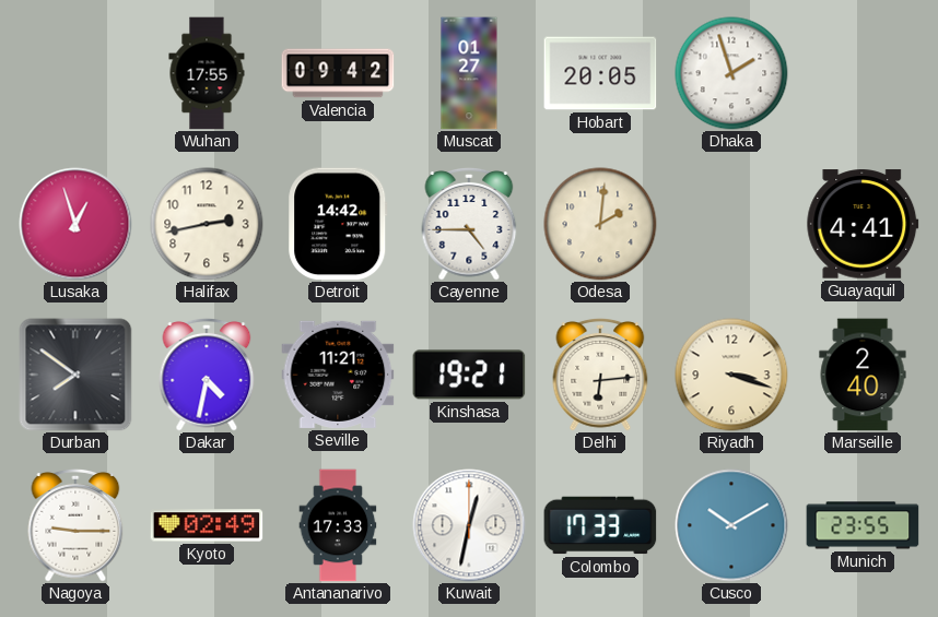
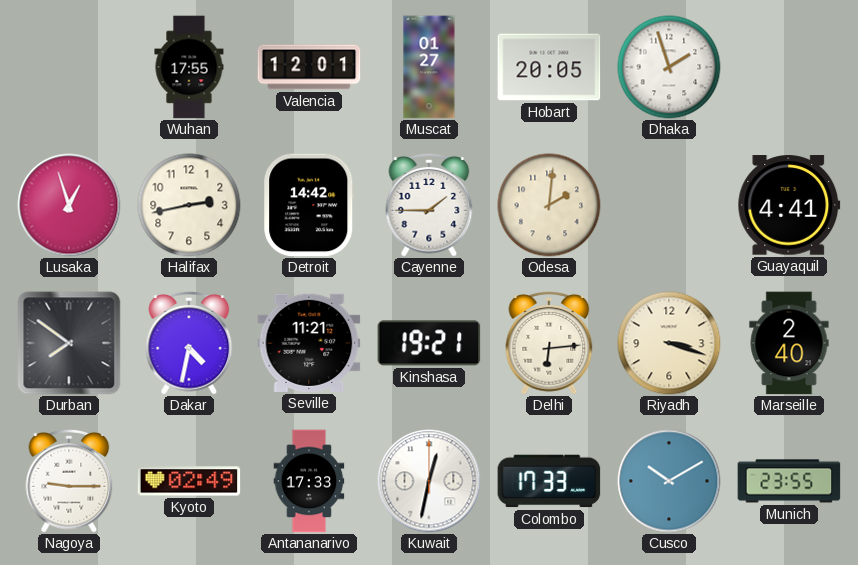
Valencia: 09:42 -> 12:01
Cayenne: 4:45 -> 1:45
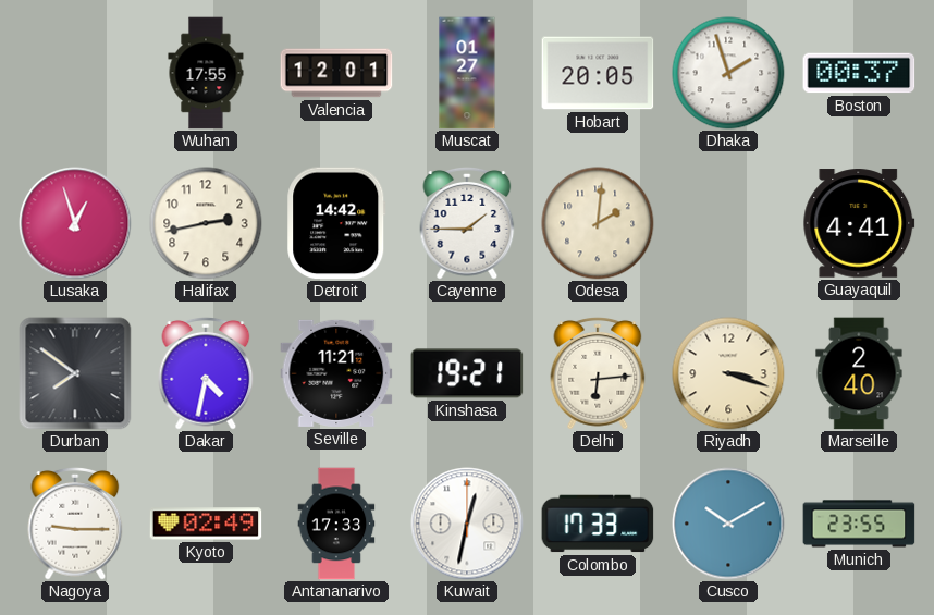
Boston: none -> 00:37
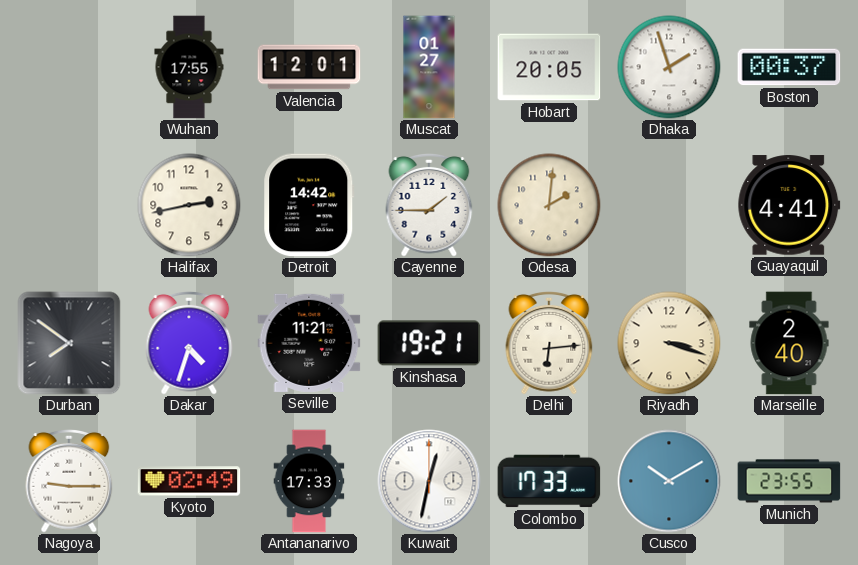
Lusaka: 12:57 -> none
Dakar: 4:32 -> 4:33
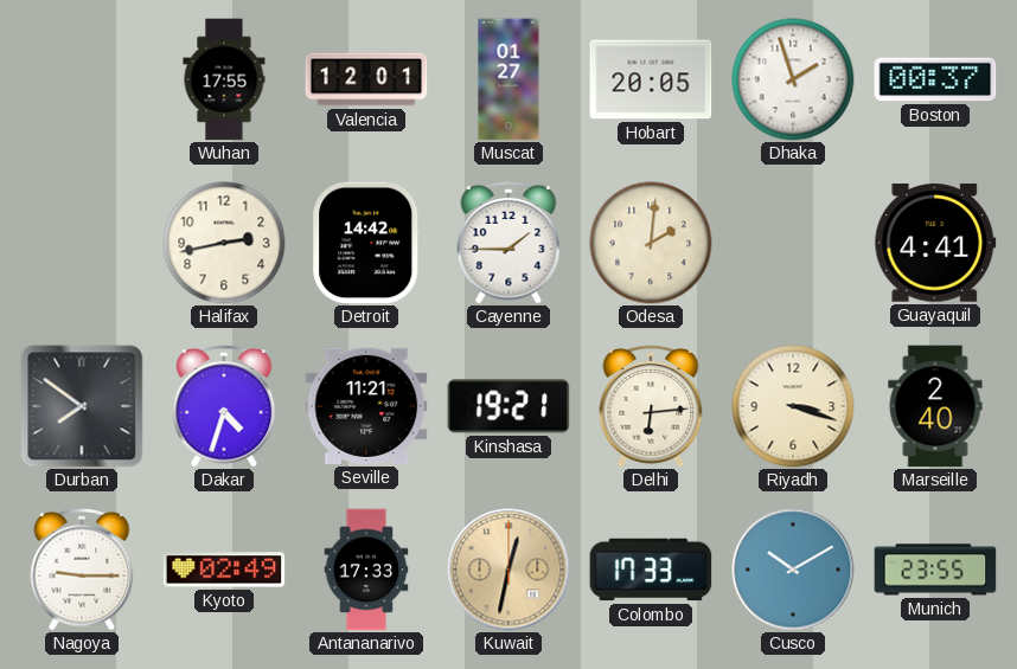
Kuwait dial: white -> champagne
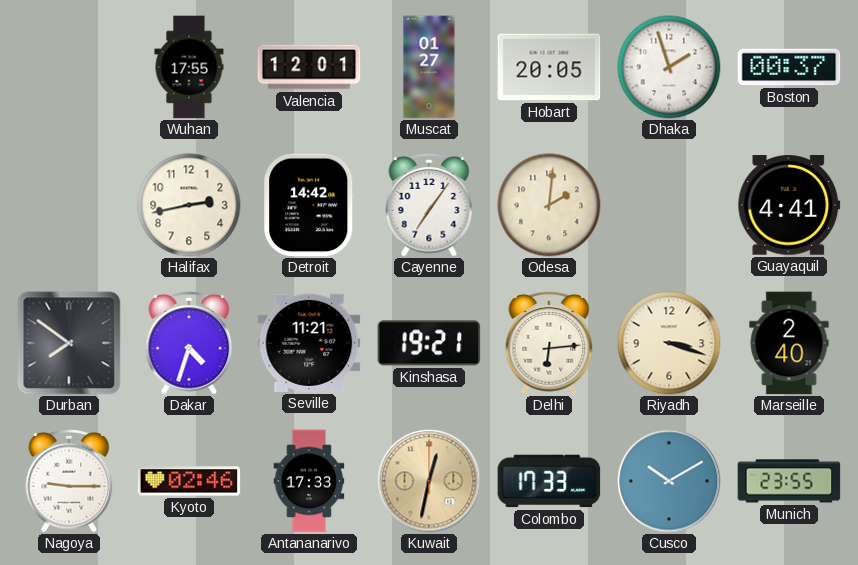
Cayenne: 1:45 -> 7:06
Kyoto: 02:49 -> 02:46
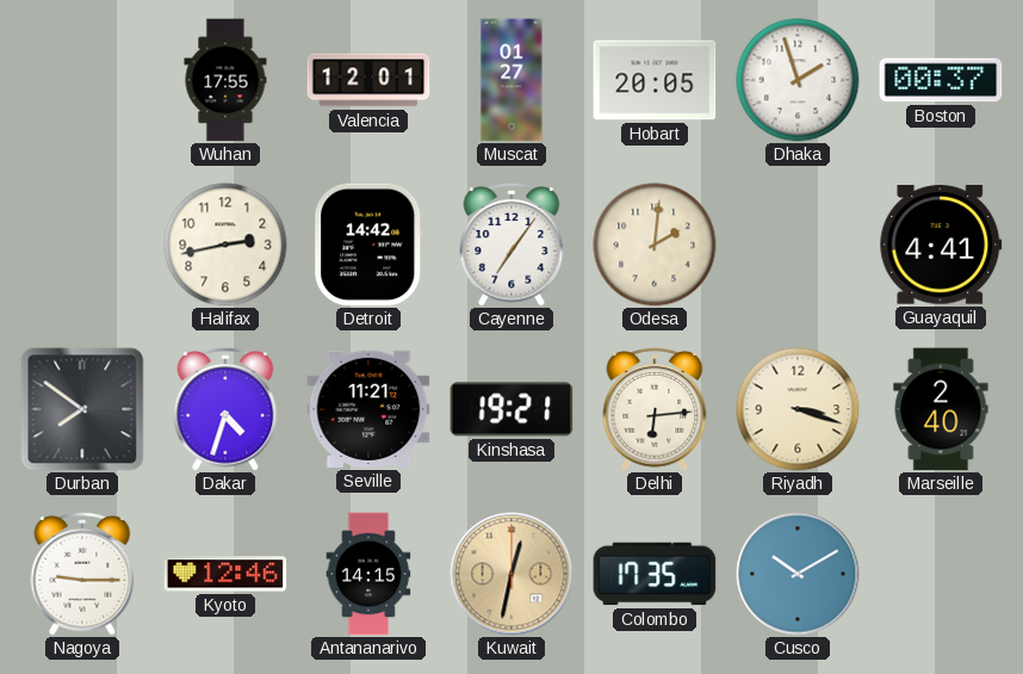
Kyoto: 02:46 -> 12:46
Antananarivo: 17:33 -> 14:15
Colombo: 17:33 -> 17:35
Munich: 23:55 -> none
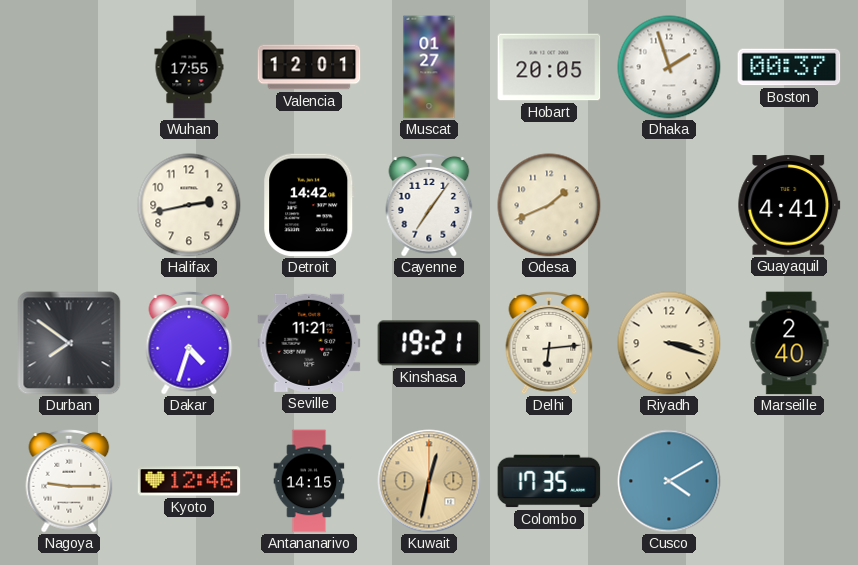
Odesa: 2:01 -> 1:41
Cusco: 10:10 -> 4:10
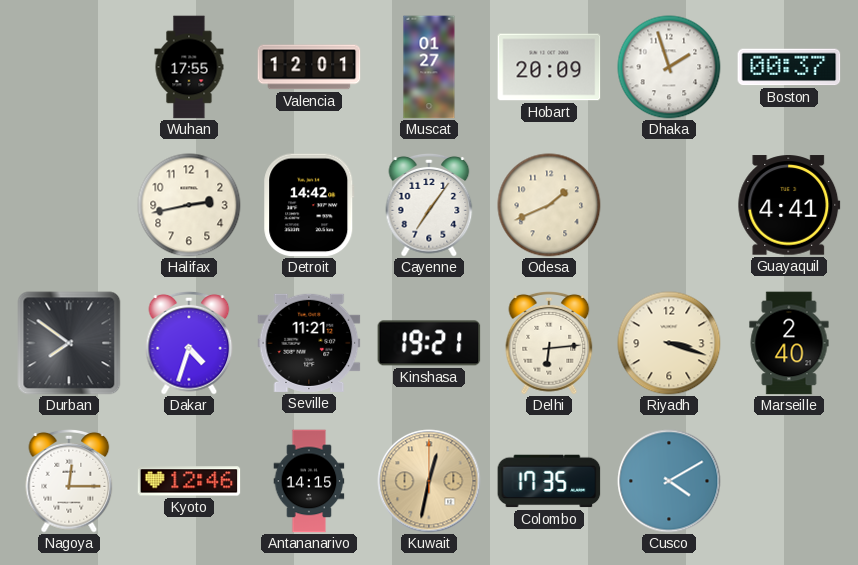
Hobart: 20:05 -> 20:09
Nagoya: 9:15 -> 12:15
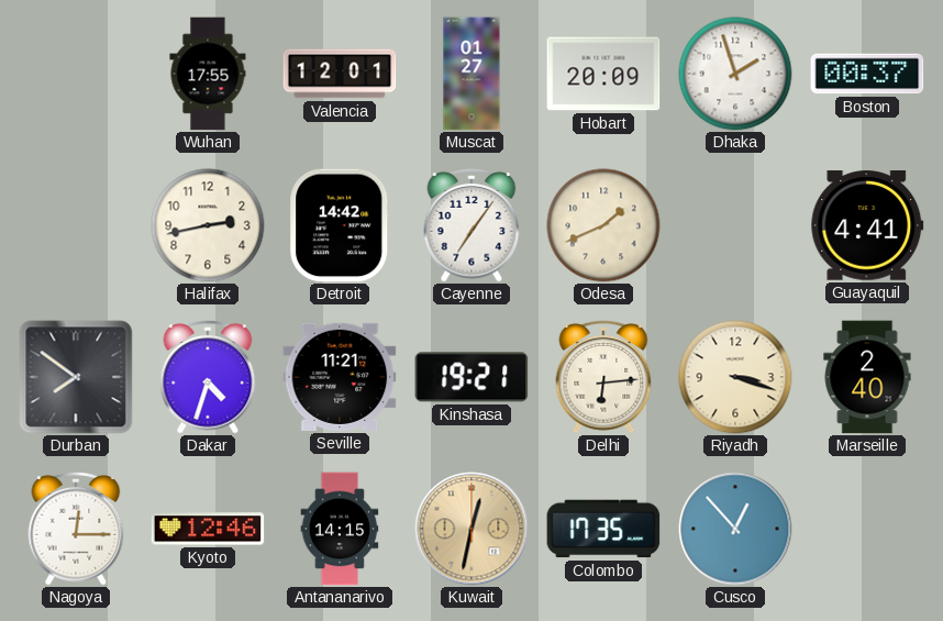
Cusco: 4:10 -> 12:53
